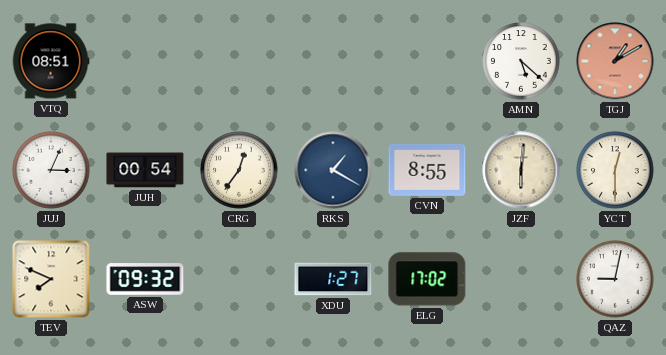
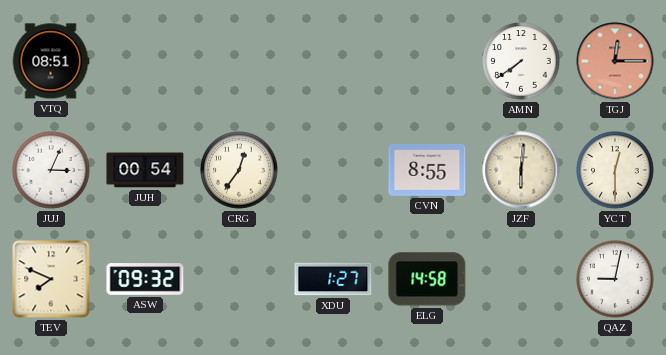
AMN: 5:22 -> 7:39
TGJ: 1:10 -> 12:15
RKS: 1:20 -> none
ELG: 17:02 -> 14:58
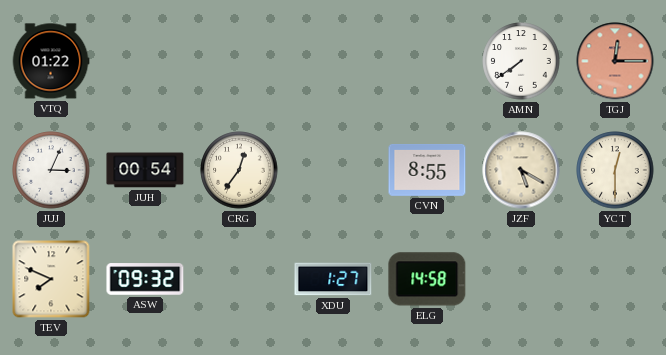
VTQ: 08:51 -> 01:22
JZF: 6:01 -> 5:20
QAZ: 9:02 -> none
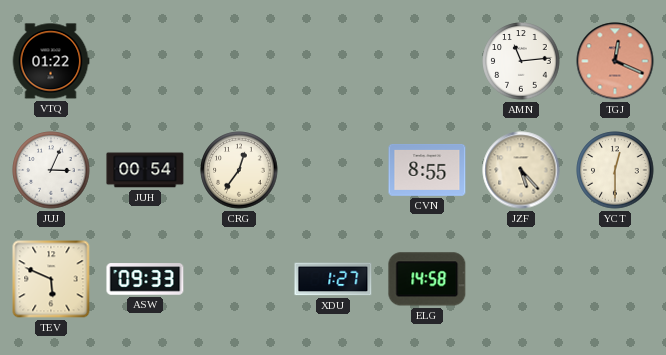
AMN: 7:39 -> 11:14
TGJ: 12:15 -> 12:19
JZF: 5:20 -> 5:23
TEV: 7:49 -> 5:49
ASW: 09:32 -> 09:33
